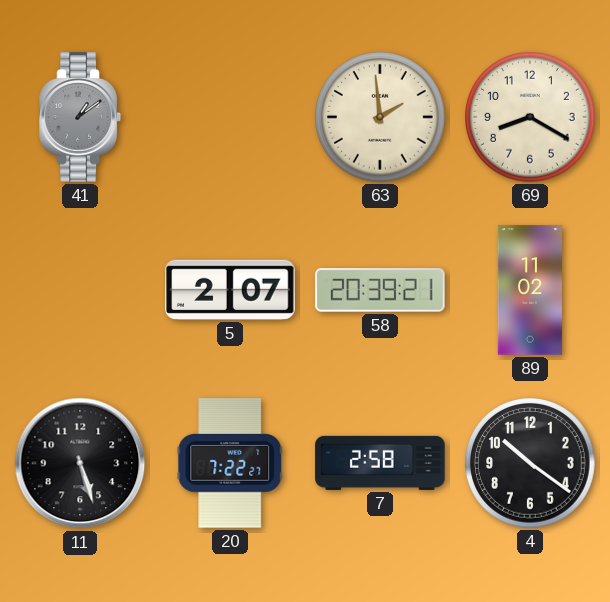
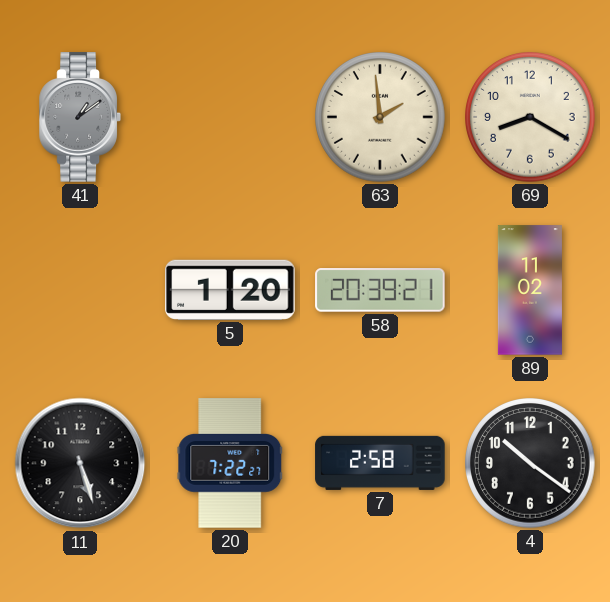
5: 2:07 -> 1:20
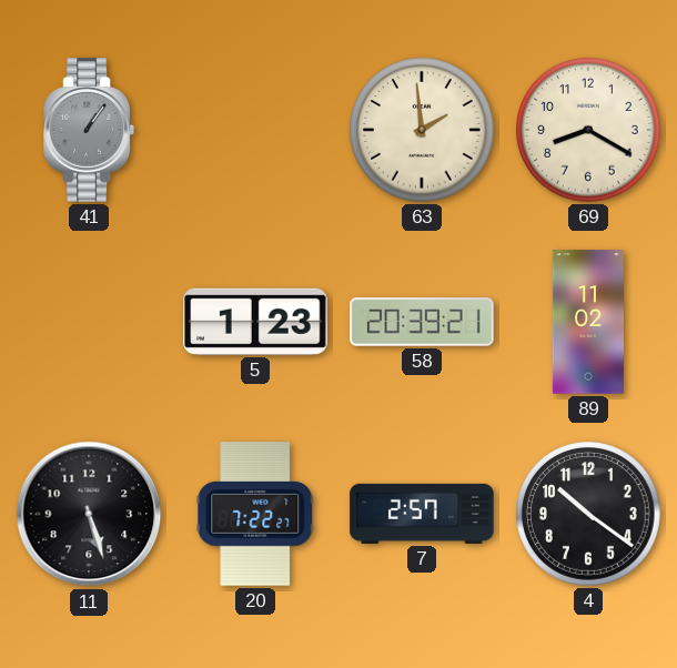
41: 1:09 -> 1:06
5: 1:20 -> 1:23
7: 2:58 -> 2:57
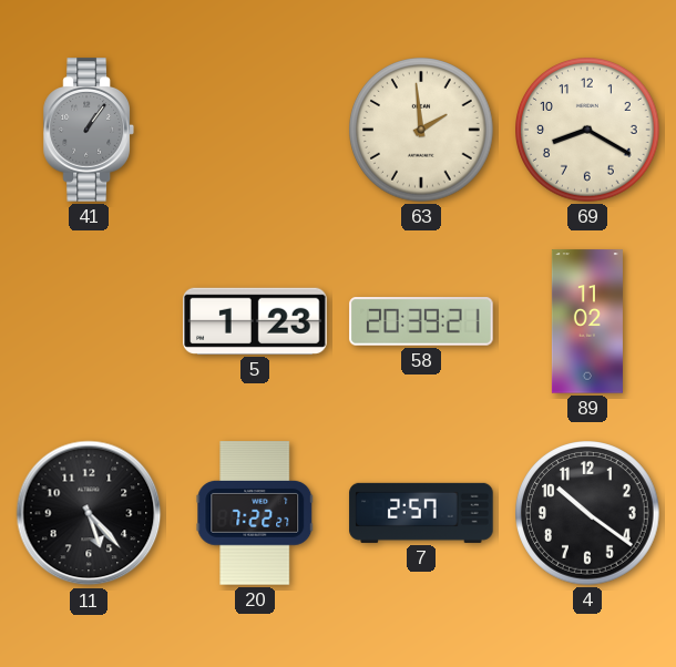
11: 5:27 -> 5:23
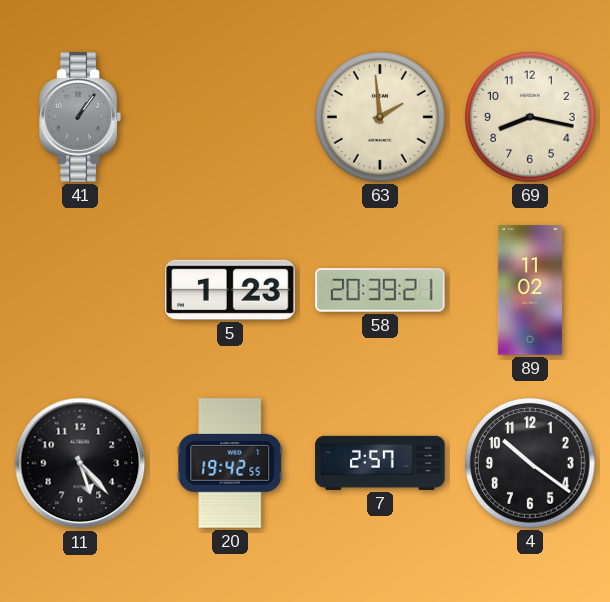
69: 8:20 -> 8:17
20: 7:22 -> 19:42
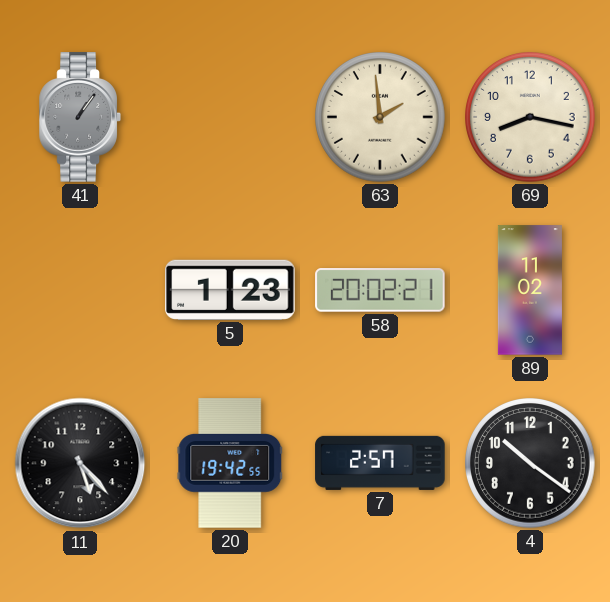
58: 20:39 -> 20:02
